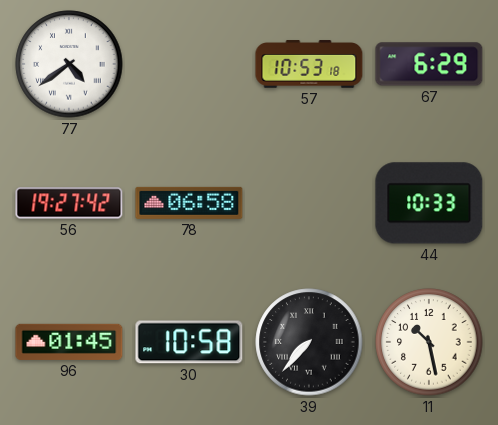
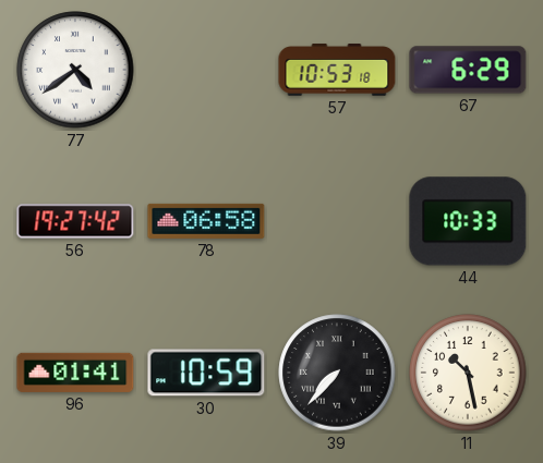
96: 01:45 -> 01:41
30: 10:58 -> 10:59
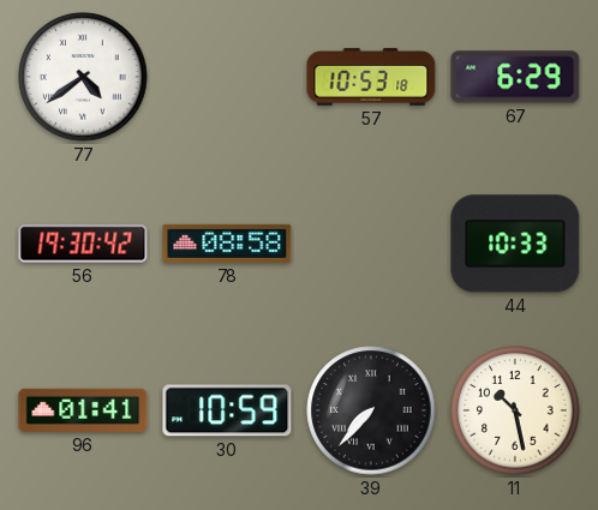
56: 19:27 -> 19:30
78: 06:58 -> 08:58
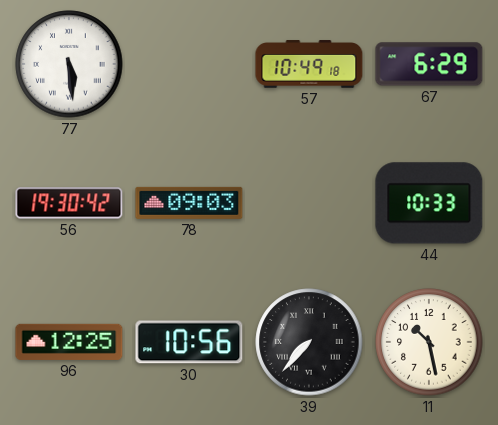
77: 4:39 -> 5:29
57: 10:53 -> 10:49
78: 08:58 -> 09:03
96: 01:41 -> 12:25
30: 10:59 -> 10:56
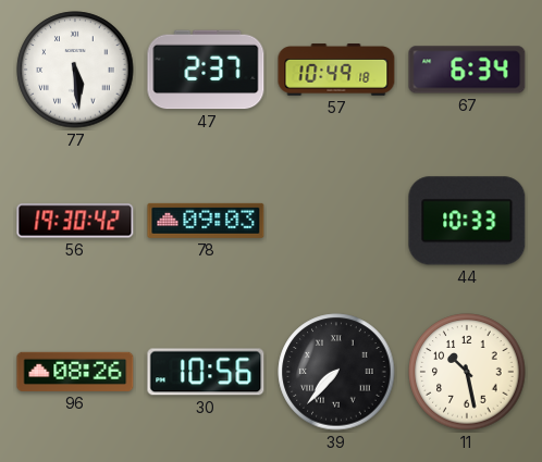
47: none -> 2:37
67: 6:29 -> 6:34
96: 12:25 -> 08:26
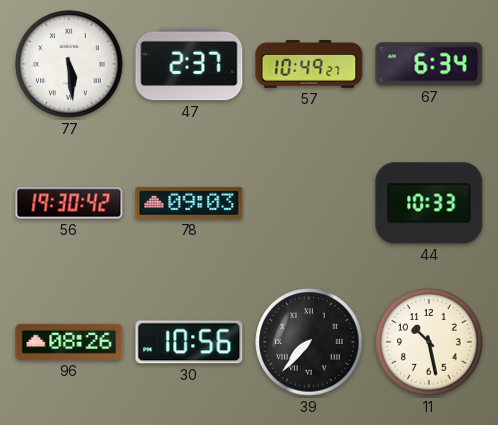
57: 10:49:18 -> 10:49:27
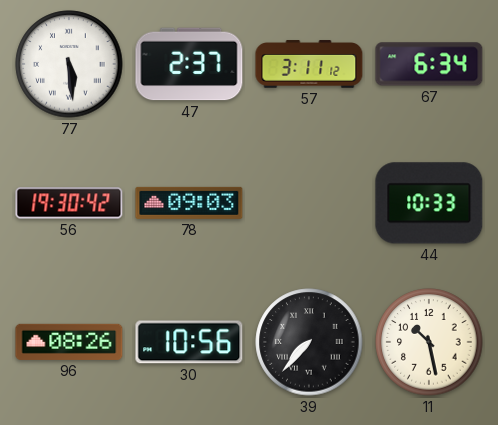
57: 10:49 -> 3:11
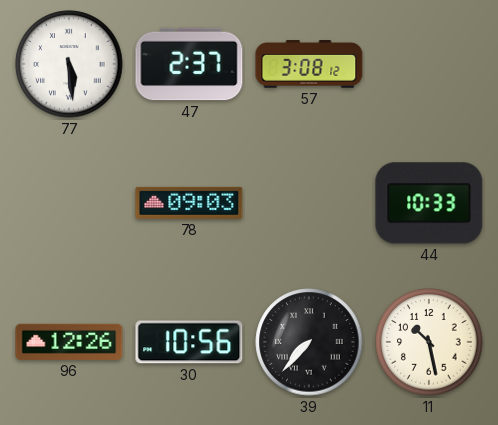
57: 3:11 -> 3:08
67: 6:34 -> none
56: 19:30 -> none
96: 08:26 -> 12:26
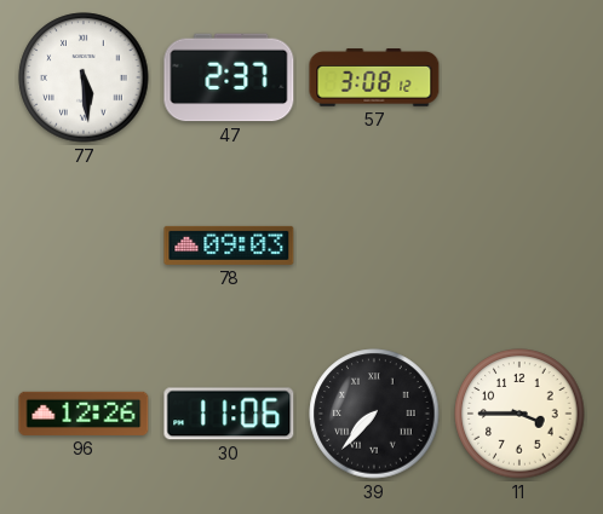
44: 10:33 -> none
30: 10:56 -> 11:06
11: 10:28 -> 3:45
